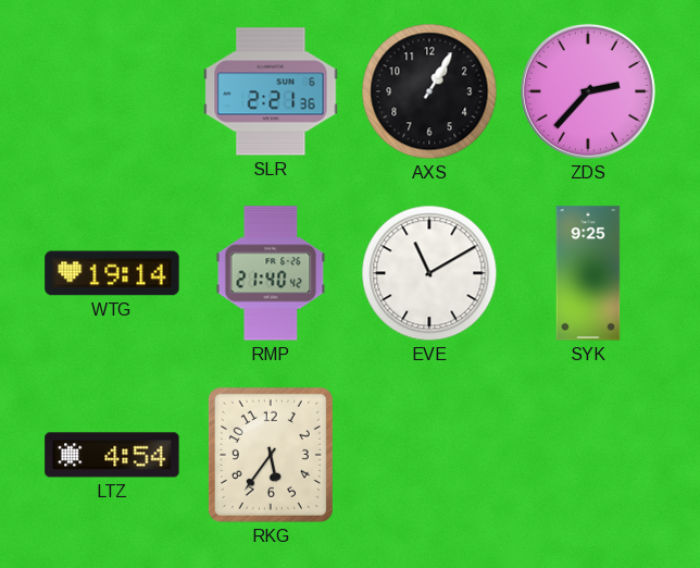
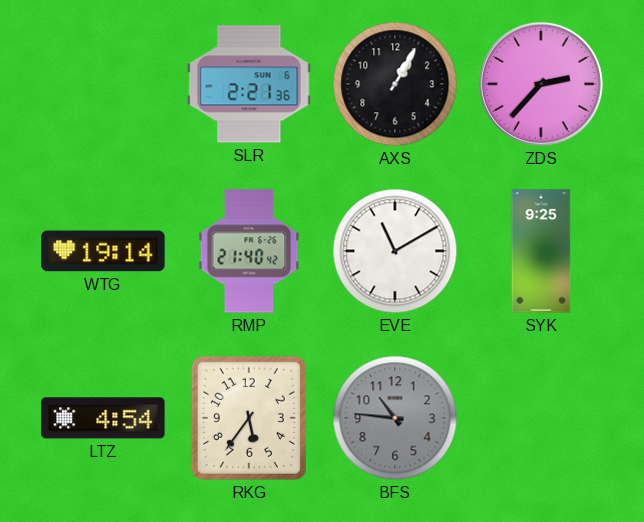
BFS: none -> 10:46
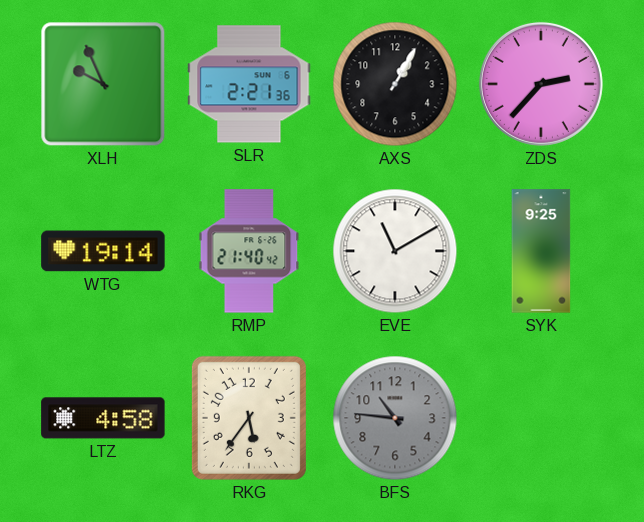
XLH: none -> 9:56
LTZ: 4:54 -> 4:58
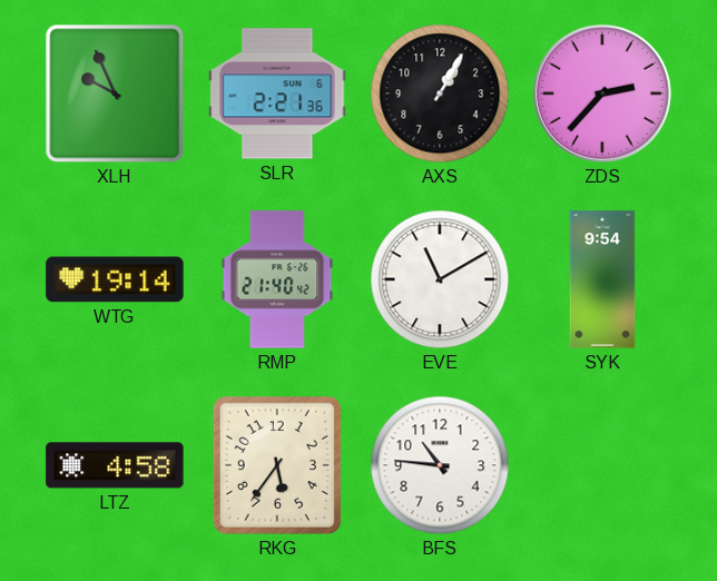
SYK: 9:25 -> 9:54
BFS dial: grey -> white
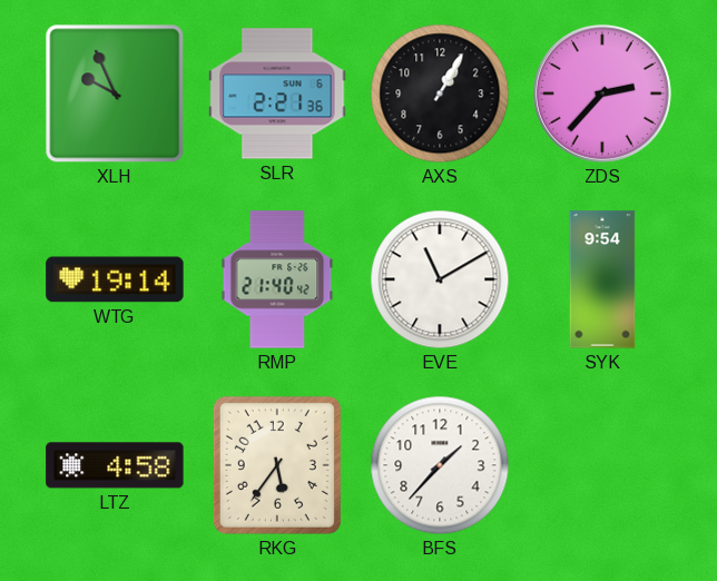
BFS: 10:46 -> 1:37
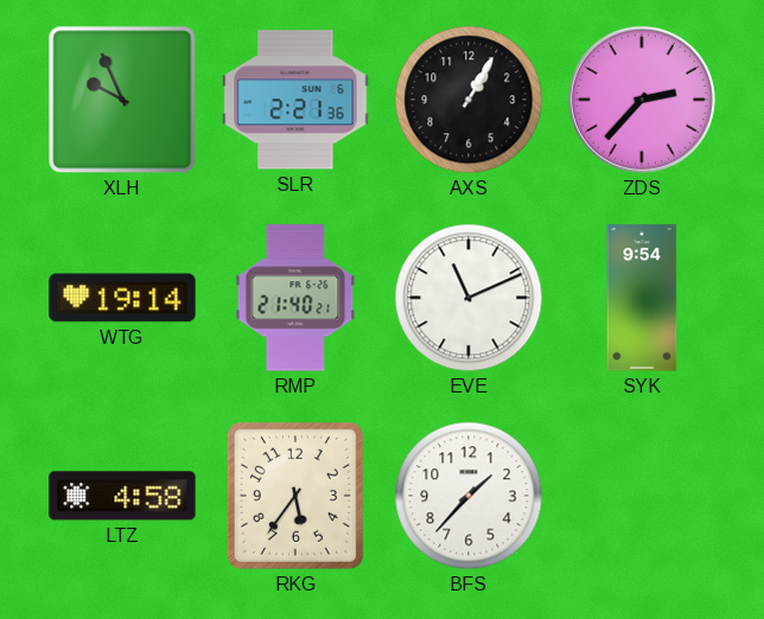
RMP: 21:40:42 -> 21:40:21
EVE: 11:10 -> 11:11
